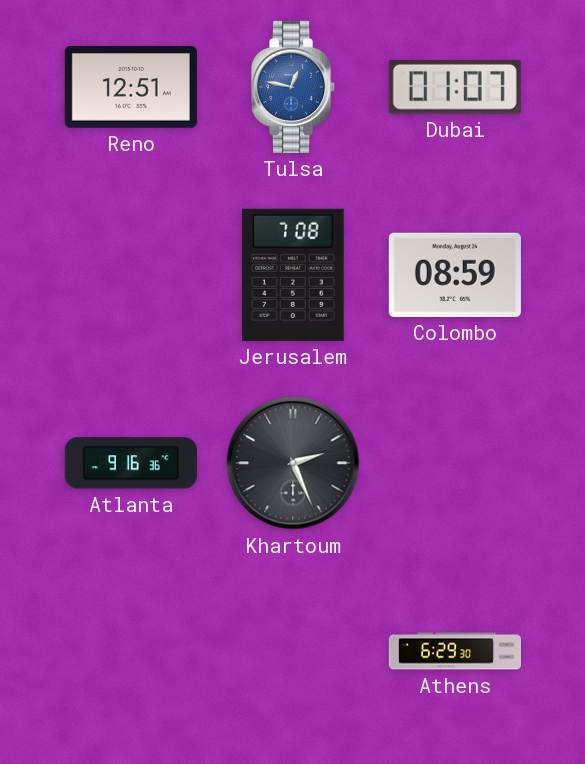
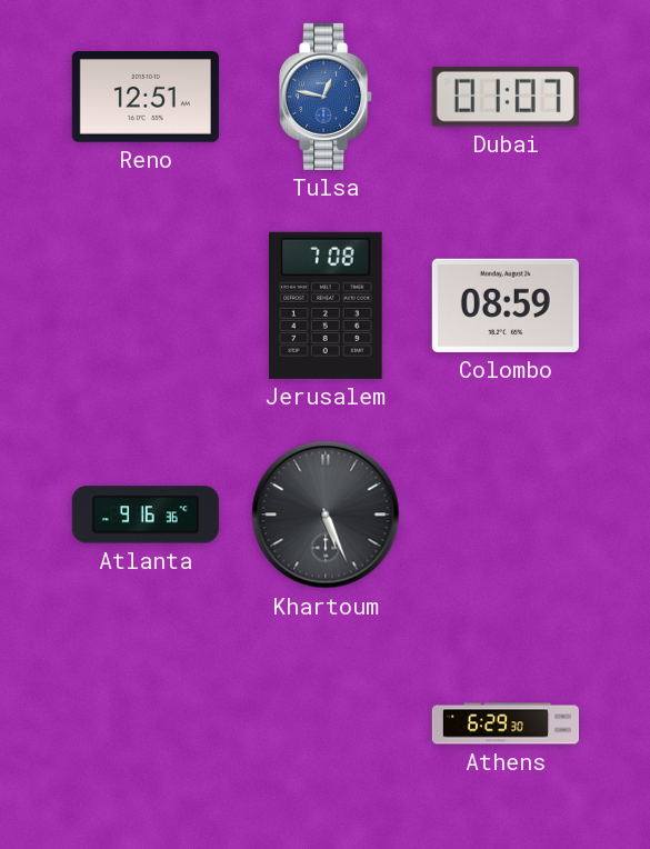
Khartoum: 2:26 -> 5:26
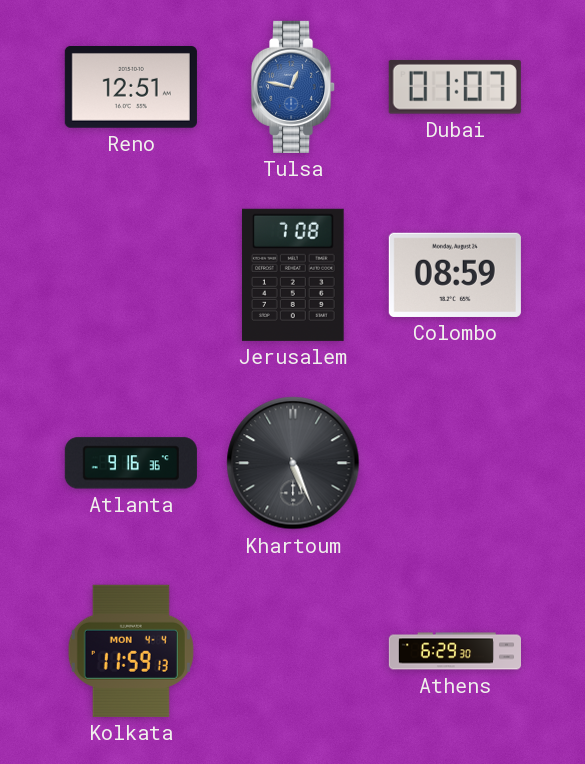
Kolkata: none -> 11:59
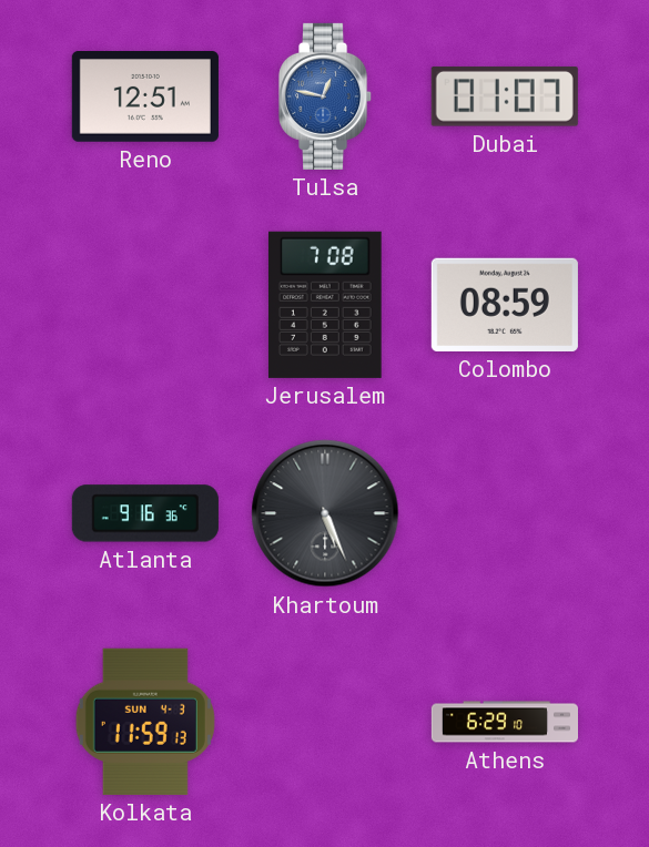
Kolkata date: MON 4-4 -> SUN 4-3
Athens: 6:29:30 -> 6:29:10
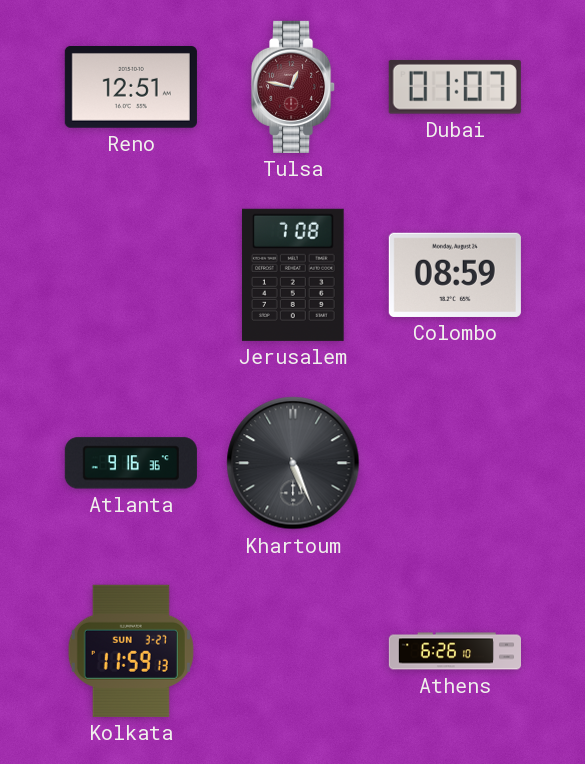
Tulsa dial: blue -> burgundy
Kolkata date: SUN 4-3 -> SUN 3-27
Athens: 6:29 -> 6:26
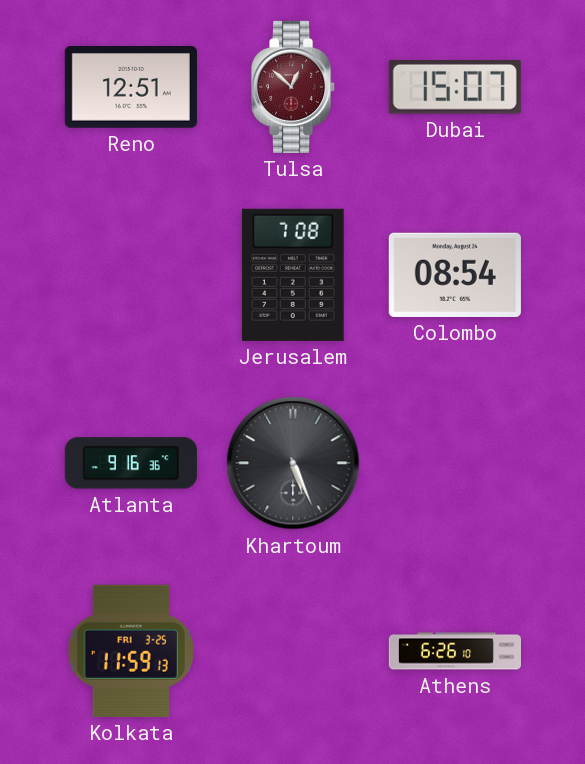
Tulsa: 12:47 -> 12:52
Dubai: 01:07 -> 15:07
Colombo: 08:59 -> 08:54
Kolkata date: SUN 3-27 -> FRI 3-25
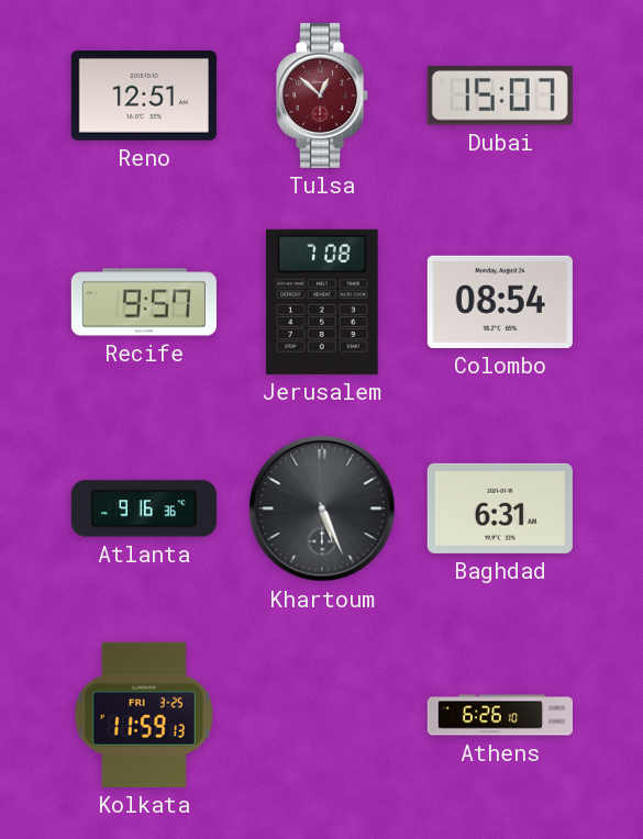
Recife: none -> 9:57
Baghdad: none -> 6:31
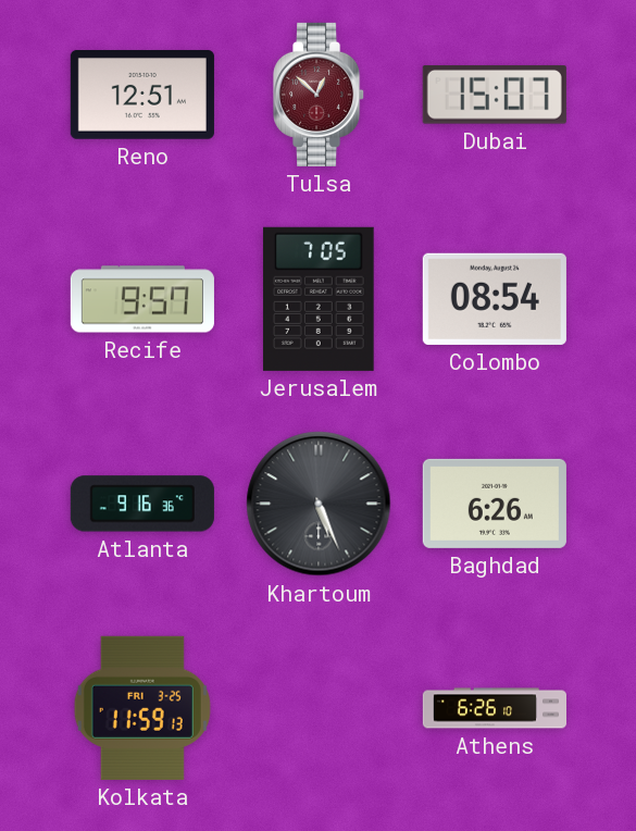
Jerusalem: 7:08 -> 7:05
Baghdad: 6:31 -> 6:26
